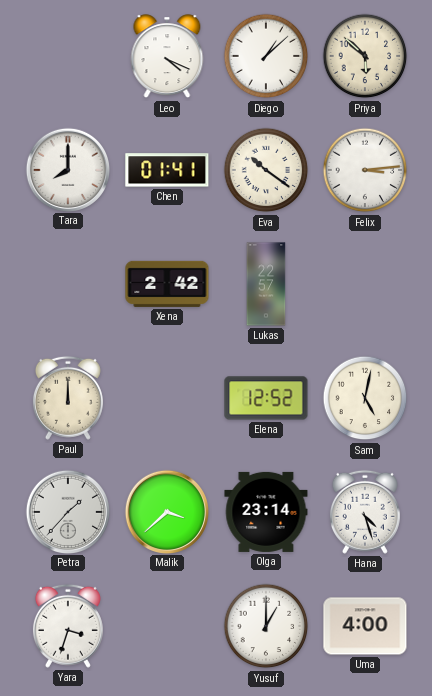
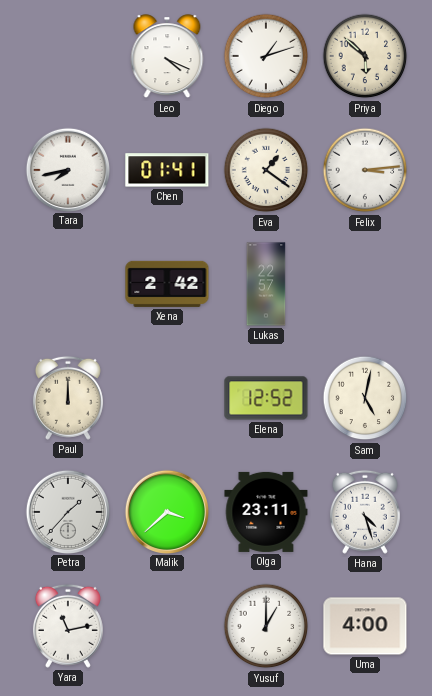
Diego: 1:08 -> 1:12
Tara: 8:00 -> 7:43
Eva: 10:21 -> 1:21
Olga: 23:14 -> 23:11
Yara: 3:33 -> 11:13
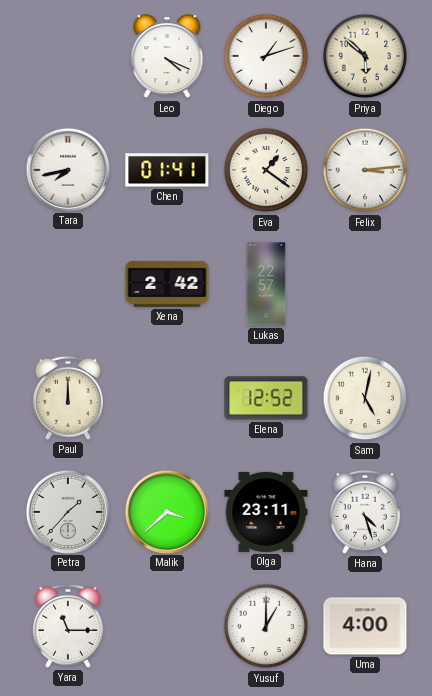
Yara: 11:13 -> 11:15
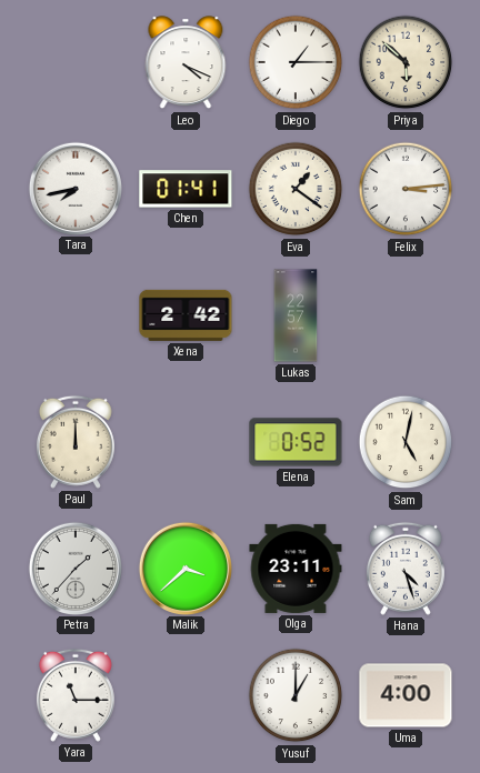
Diego: 1:12 -> 1:15
Elena: 12:52 -> 0:52
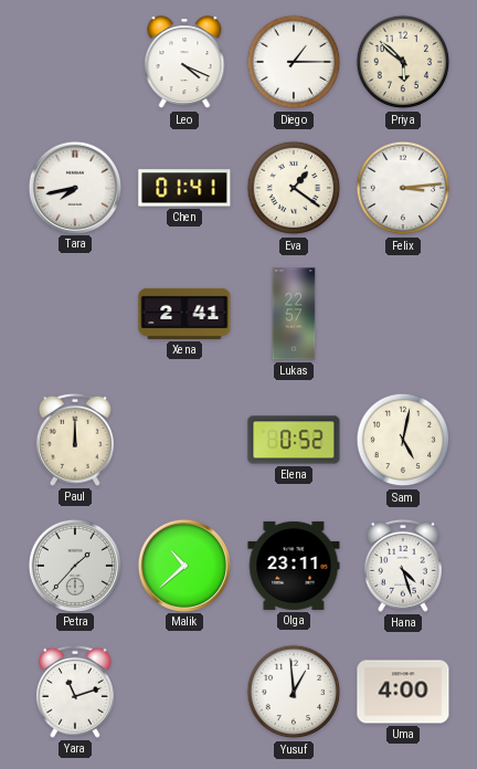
Xena: 2:42 -> 2:41
Malik: 3:38 -> 10:38
Yara: 11:15 -> 11:12
Yusuf: 1:00 -> 12:59
